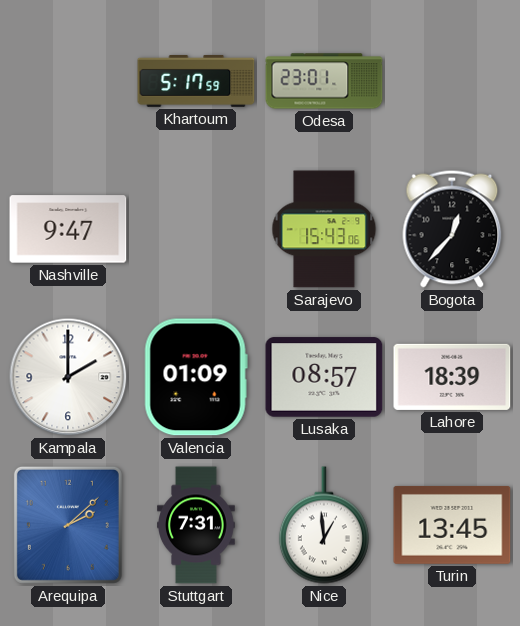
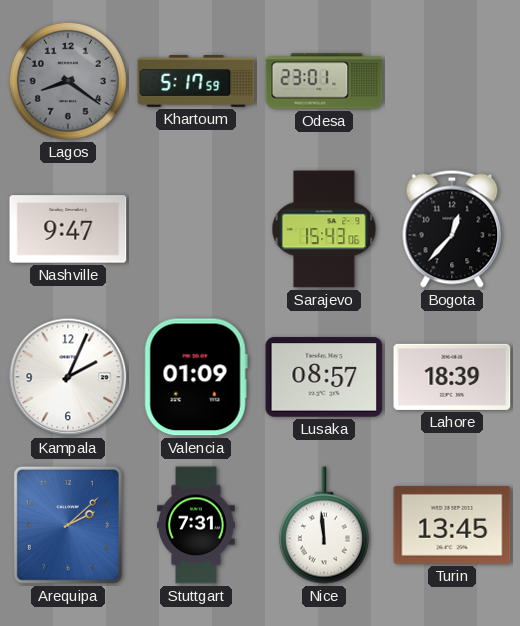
Lagos: none -> 8:21
Kampala: 2:00 -> 2:04
Nice: 12:59 -> 11:59
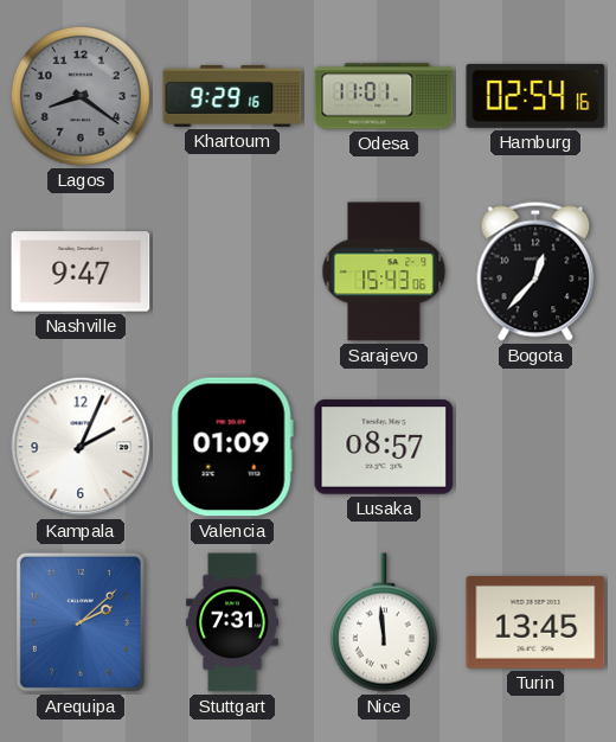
Khartoum: 5:17 -> 9:29
Odesa: 23:01 -> 11:01
Hamburg: none -> 02:54
Lahore: 18:39 -> none
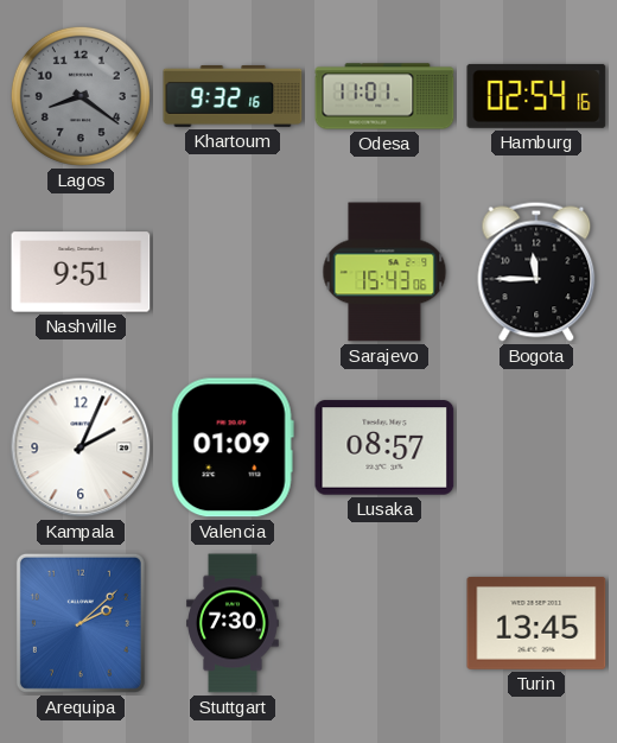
Khartoum: 9:29 -> 9:32
Nashville: 9:47 -> 9:51
Bogota: 12:37 -> 11:45
Stuttgart: 7:31 -> 7:30
Nice: 11:59 -> none
